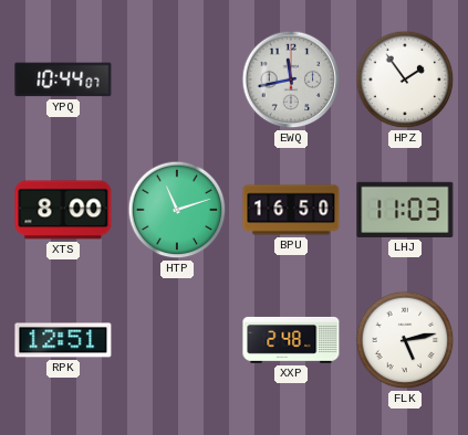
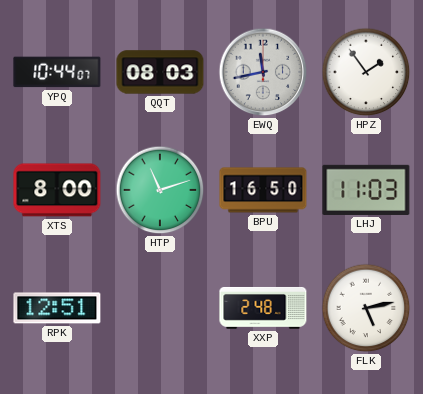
QQT: none -> 08:03
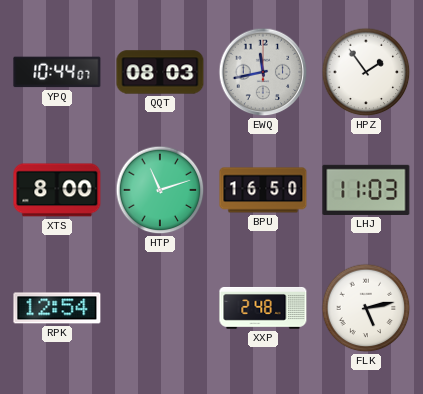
RPK: 12:51 -> 12:54
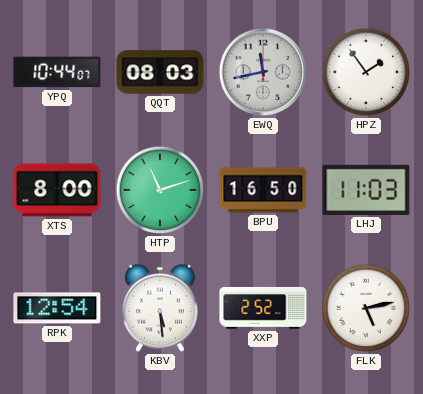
KBV: none -> 5:29
XXP: 2:48 -> 2:52
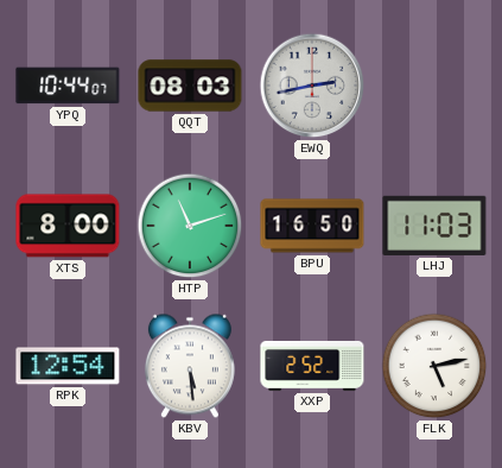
EWQ: 11:43 -> 2:43
HPZ: 1:54 -> none
